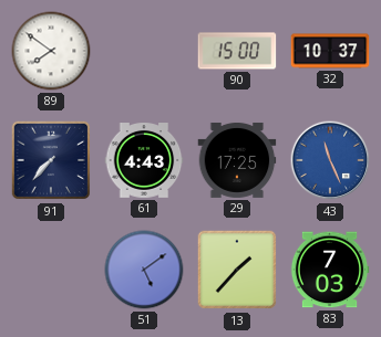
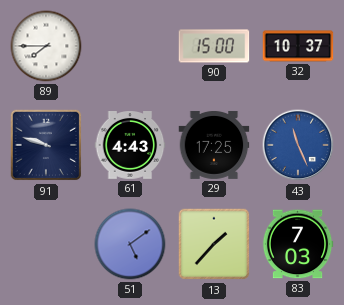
89: 7:51 -> 7:45
91: 7:37 -> 9:48
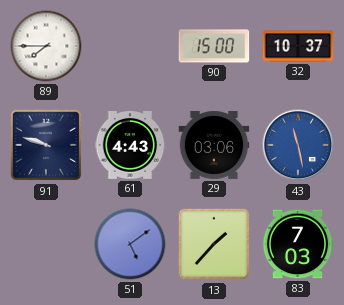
29: 17:25 -> 03:06
43: 11:26 -> 11:28
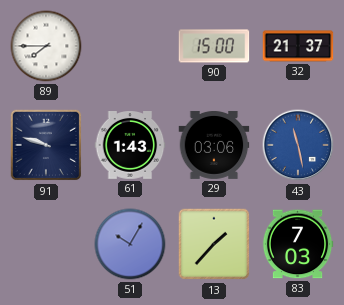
32: 10:37 -> 21:37
61: 4:43 -> 1:43
51: 5:09 -> 10:05
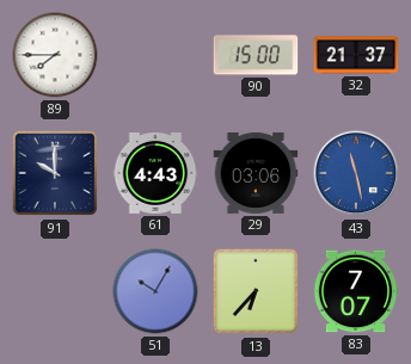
91: 9:48 -> 10:00
61: 1:43 -> 4:43
13: 1:37 -> 6:37
83: 7:03 -> 7:07
